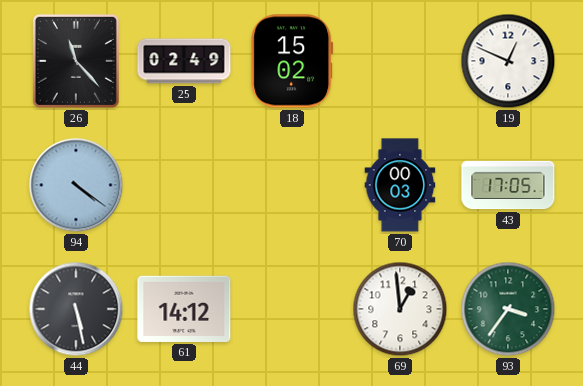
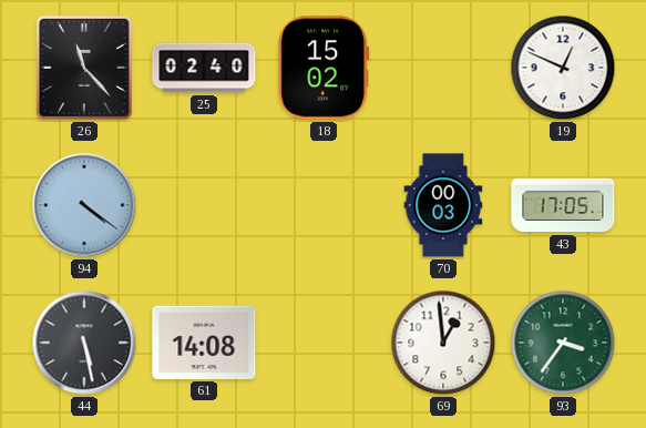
25: 02:49 -> 02:40
61: 14:12 -> 14:08
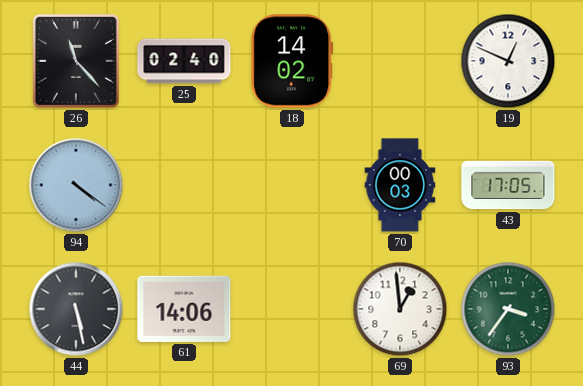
18: 15:02 -> 14:02
61: 14:08 -> 14:06
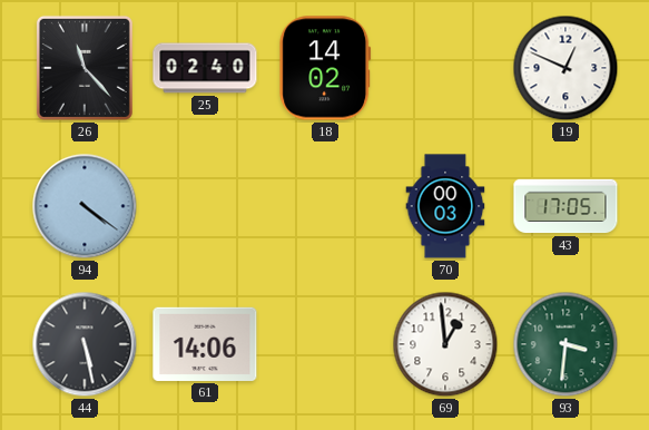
93: 3:36 -> 3:31
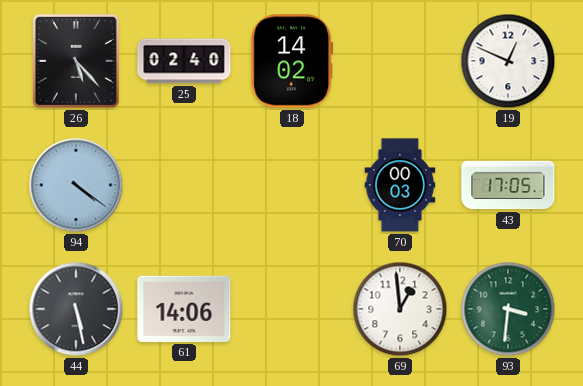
26: 11:23 -> 5:23
